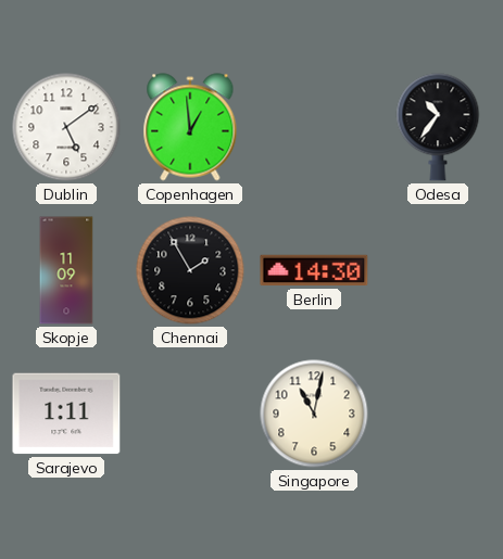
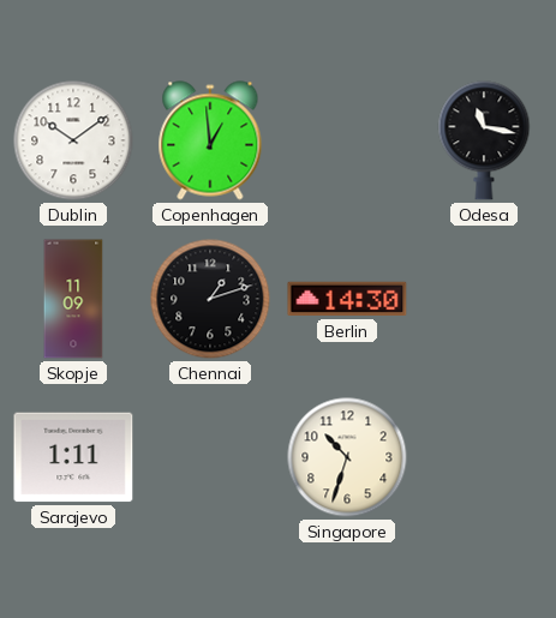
Dublin: 5:09 -> 10:09
Odesa: 10:36 -> 11:17
Chennai: 1:55 -> 1:12
Singapore: 11:02 -> 10:33
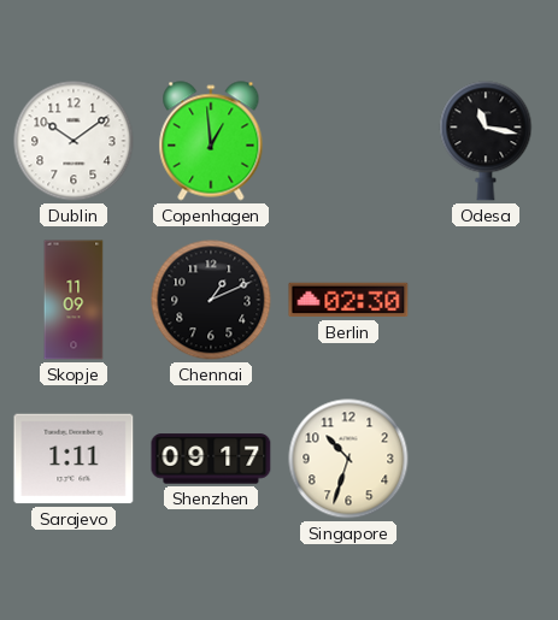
Chennai: 1:12 -> 1:11
Berlin: 14:30 -> 02:30
Shenzhen: none -> 09:17
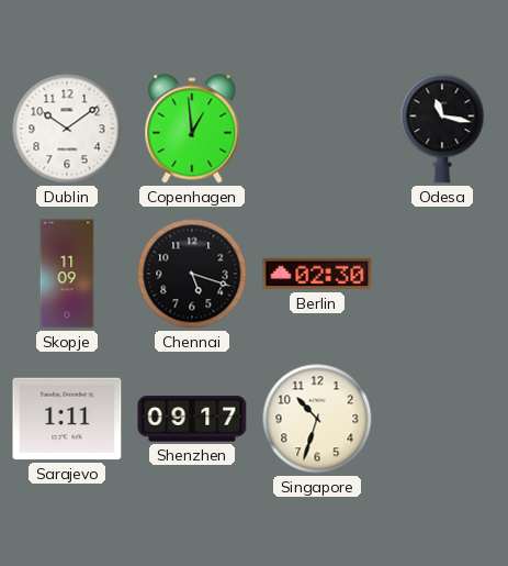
Chennai: 1:11 -> 5:18
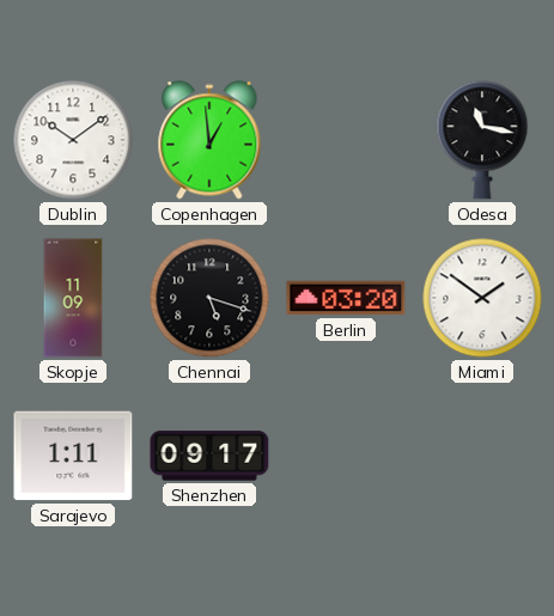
Berlin: 02:30 -> 03:20
Miami: none -> 1:51
Singapore: 10:33 -> none
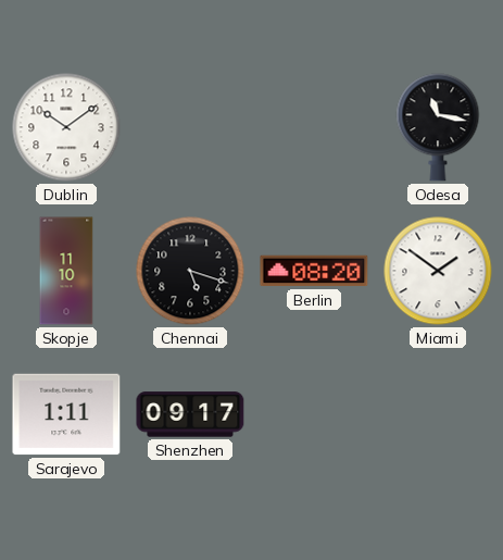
Copenhagen: 12:59 -> none
Skopje: 11:09 -> 11:10
Berlin: 03:20 -> 08:20
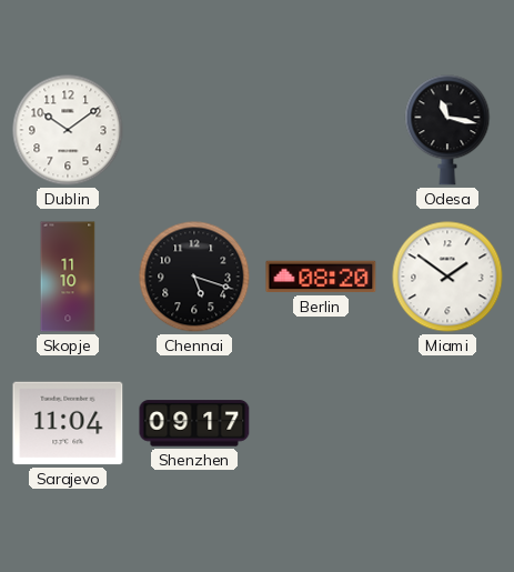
Sarajevo: 1:11 -> 11:04
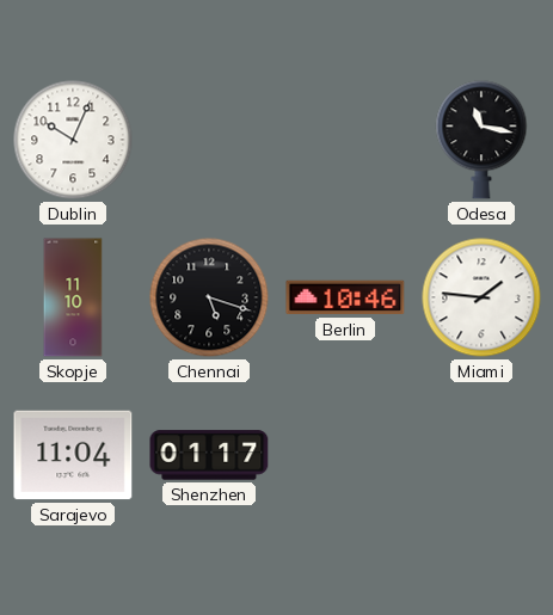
Dublin: 10:09 -> 10:04
Berlin: 08:20 -> 10:46
Miami: 1:51 -> 1:46
Shenzhen: 09:17 -> 01:17
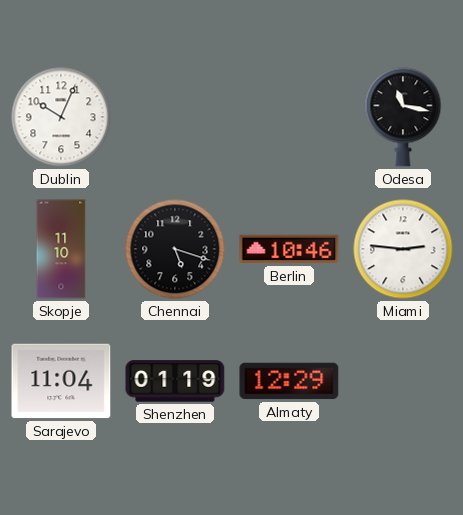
Miami: 1:46 -> 2:46
Shenzhen: 01:17 -> 01:19
Almaty: none -> 12:29
